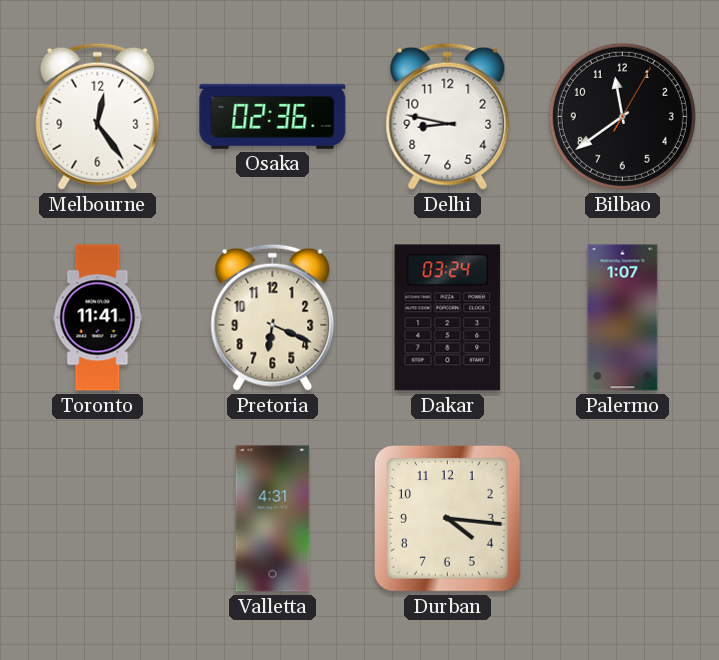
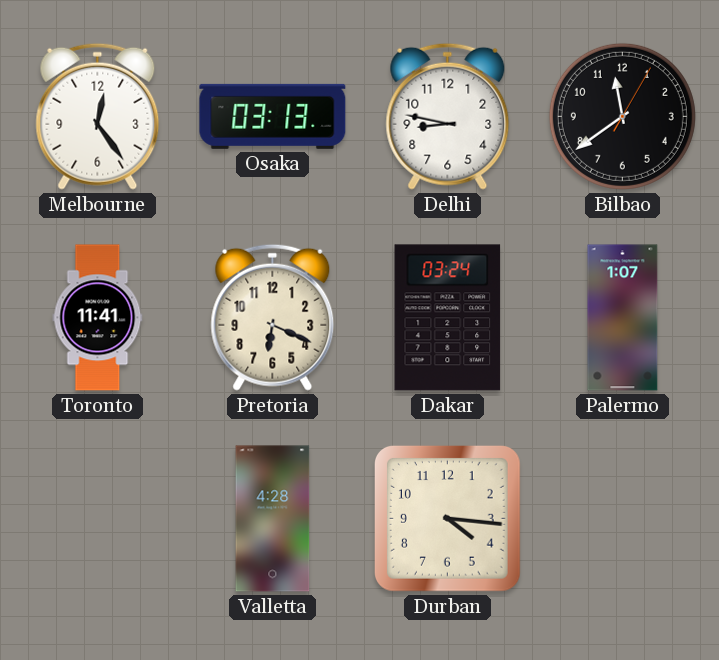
Osaka: 02:36 -> 03:13
Valletta: 4:31 -> 4:28
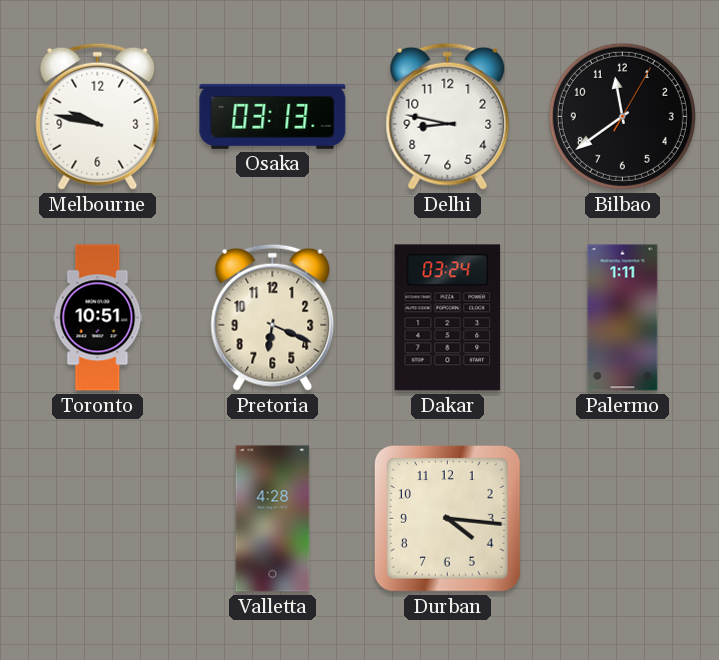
Melbourne: 12:24 -> 9:47
Toronto: 11:41 -> 10:51
Palermo: 1:07 -> 1:11
